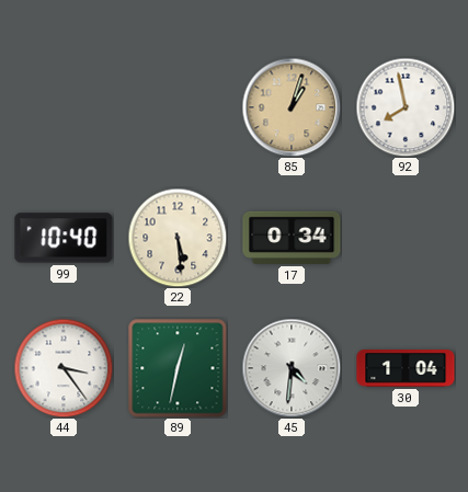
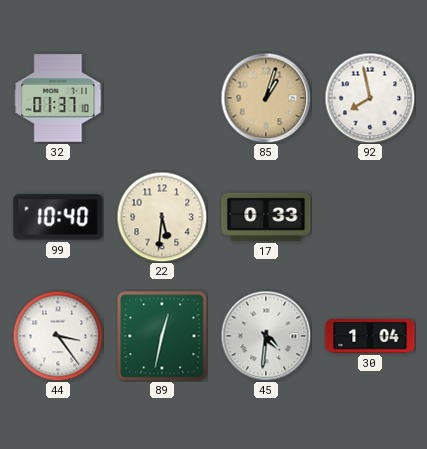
32: none -> 01:37
22: 5:29 -> 5:31
17: 0:34 -> 0:33
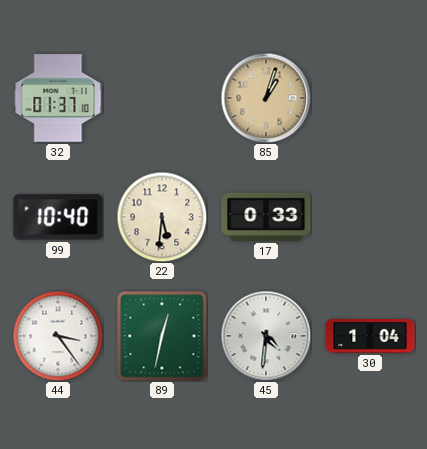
92: 7:58 -> none
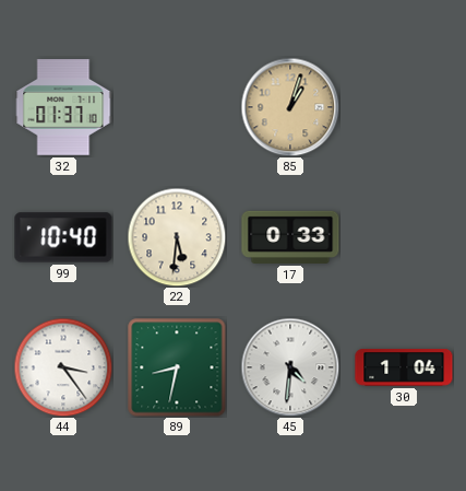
89: 12:32 -> 8:32
